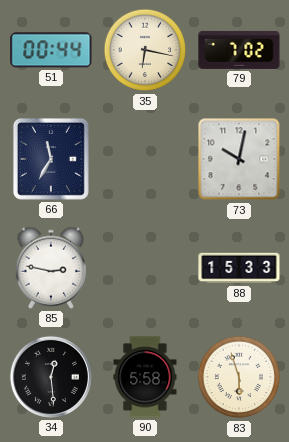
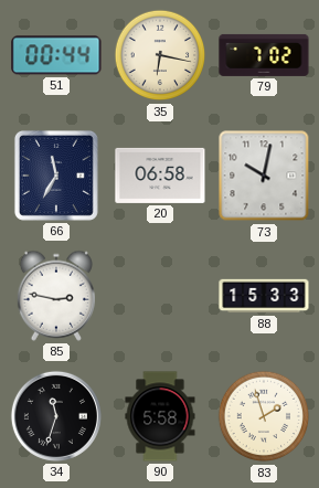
20: none -> 06:58
34: 12:29 -> 11:33
83: 5:57 -> 1:57
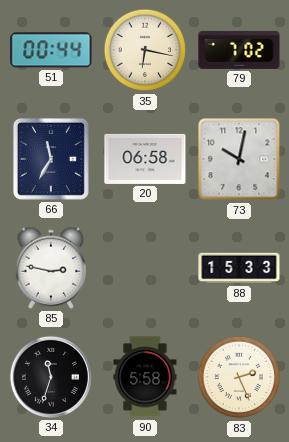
83: 1:57 -> 2:26
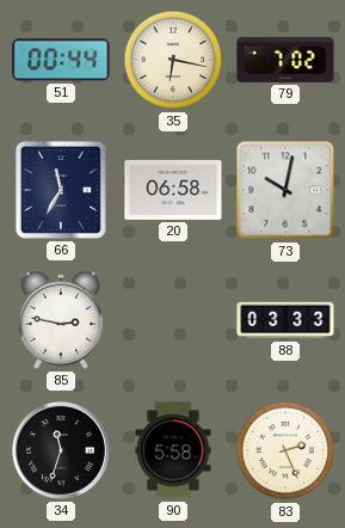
88: 15:33 -> 03:33
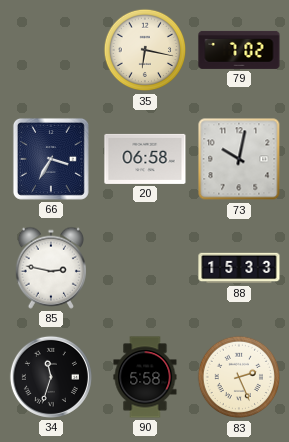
51: 00:44 -> none
66: 11:35 -> 3:35
88: 03:33 -> 15:33
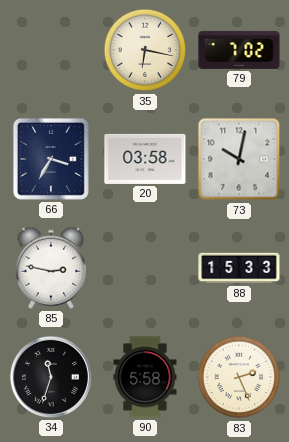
20: 06:58 -> 03:58
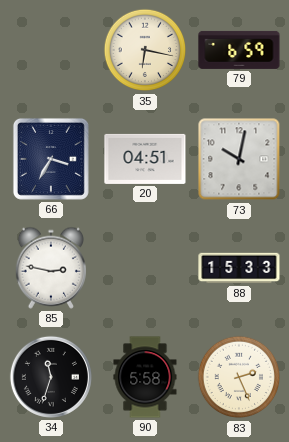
79: 7:02 -> 6:59
20: 03:58 -> 04:51
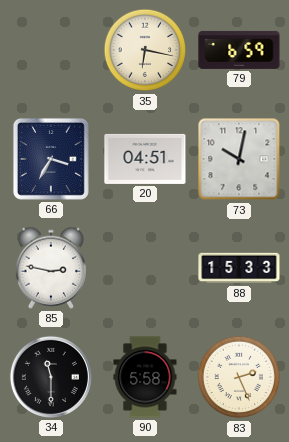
34: 11:33 -> 11:30
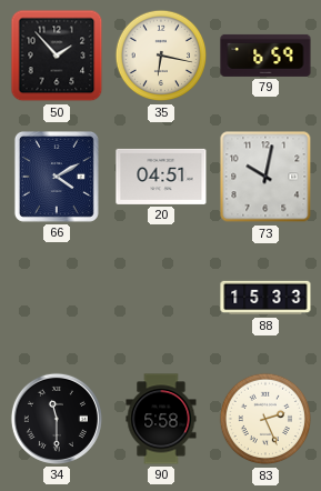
50: none -> 1:53
66: 3:35 -> 4:10
85: 2:47 -> none
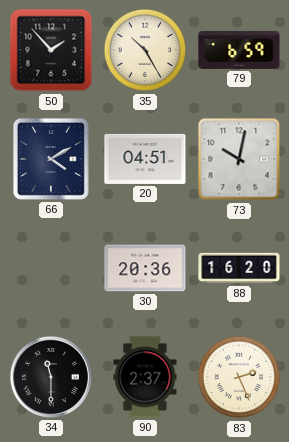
35: 6:17 -> 10:25
30: none -> 20:36
88: 15:33 -> 16:20
90: 5:58 -> 2:37
